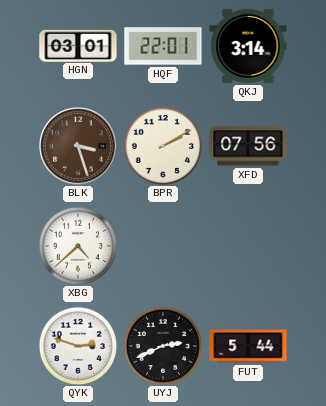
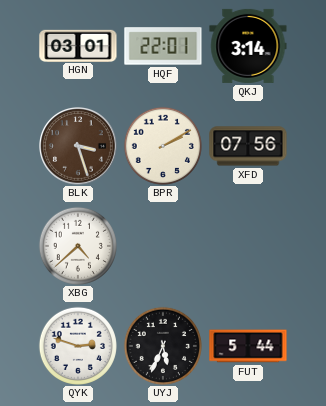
UYJ: 2:41 -> 5:34
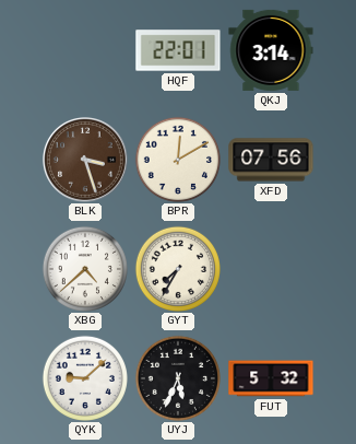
HGN: 03:01 -> none
BPR: 2:10 -> 12:10
GYT: none -> 7:35
QYK: 2:48 -> 9:08
FUT: 5:44 -> 5:32
